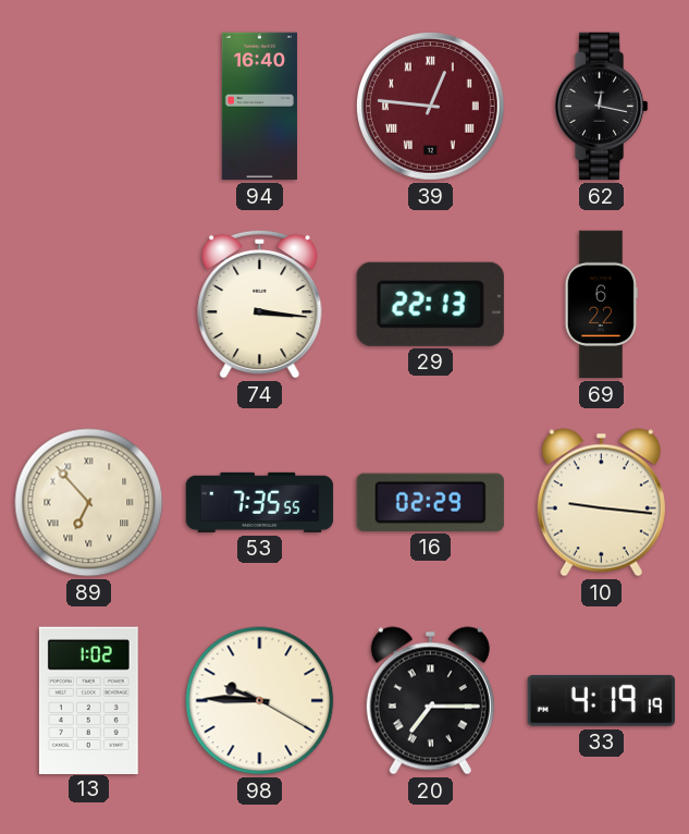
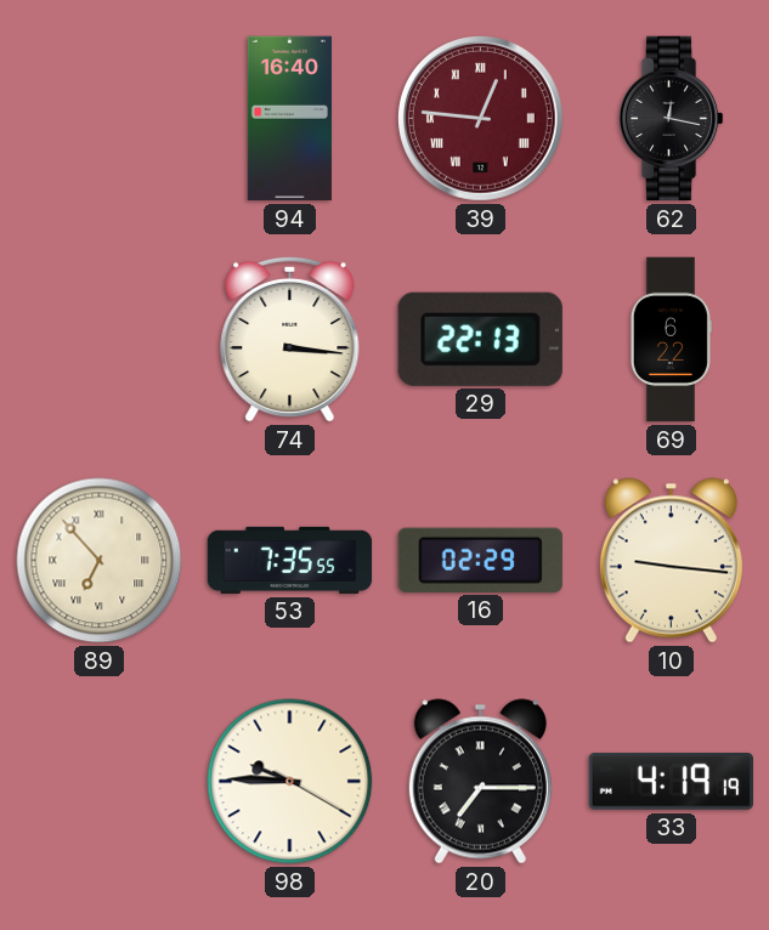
13: 1:02 -> none
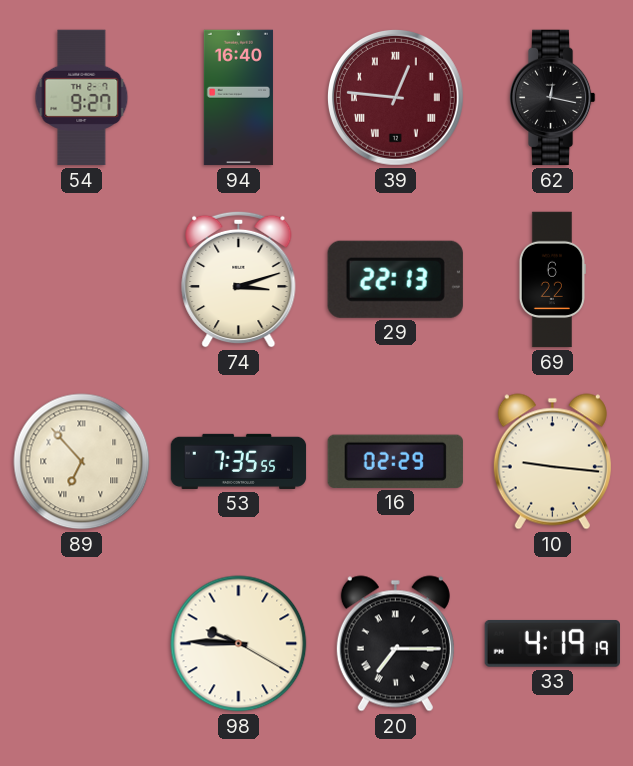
54: none -> 9:27
74: 3:16 -> 3:12
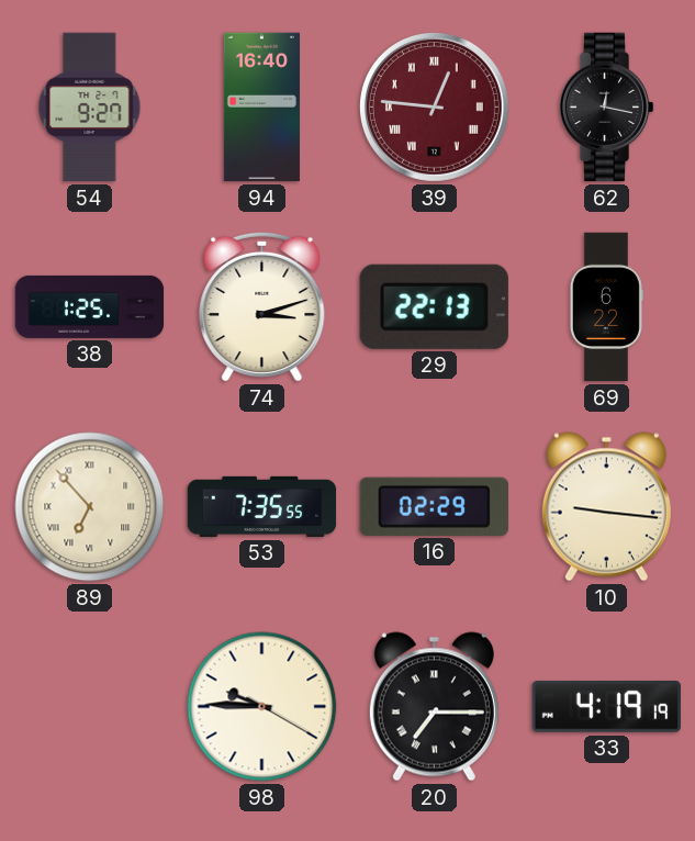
38: none -> 1:25
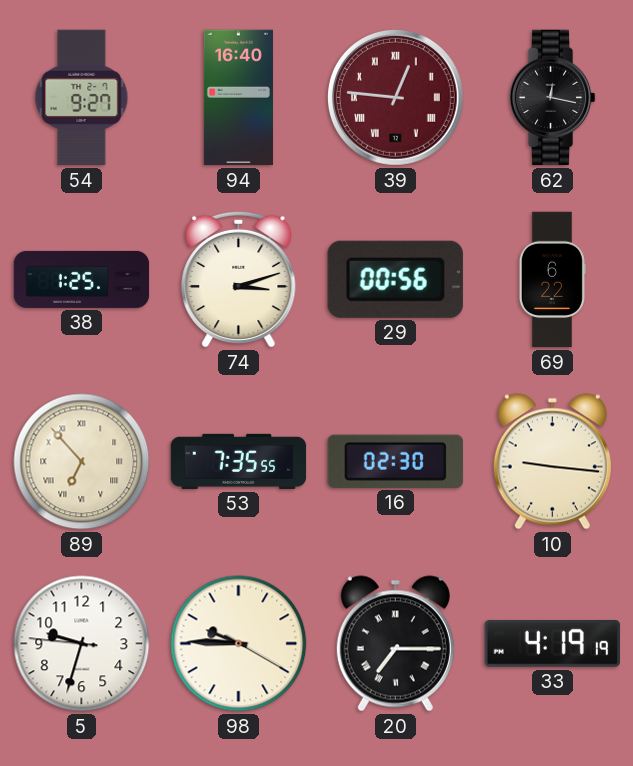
29: 22:13 -> 00:56
16: 02:29 -> 02:30
5: none -> 9:32
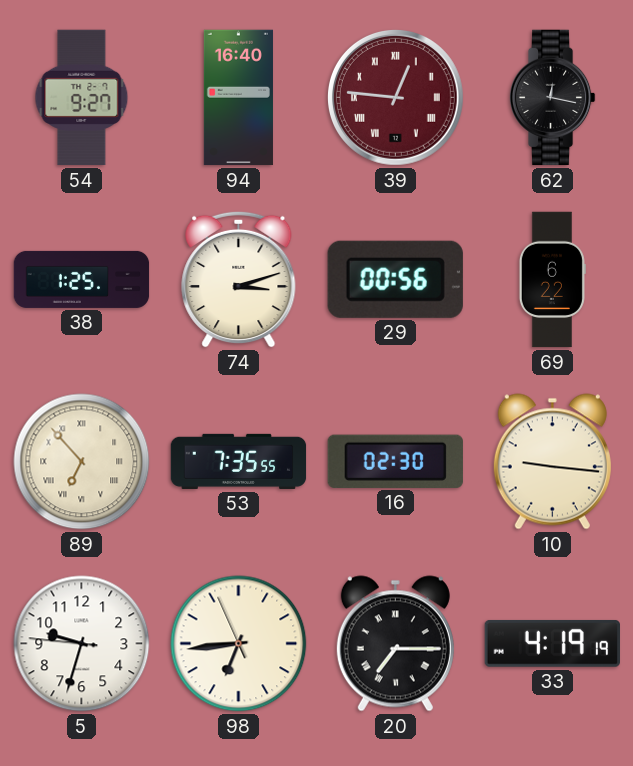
98: 9:45 -> 6:43
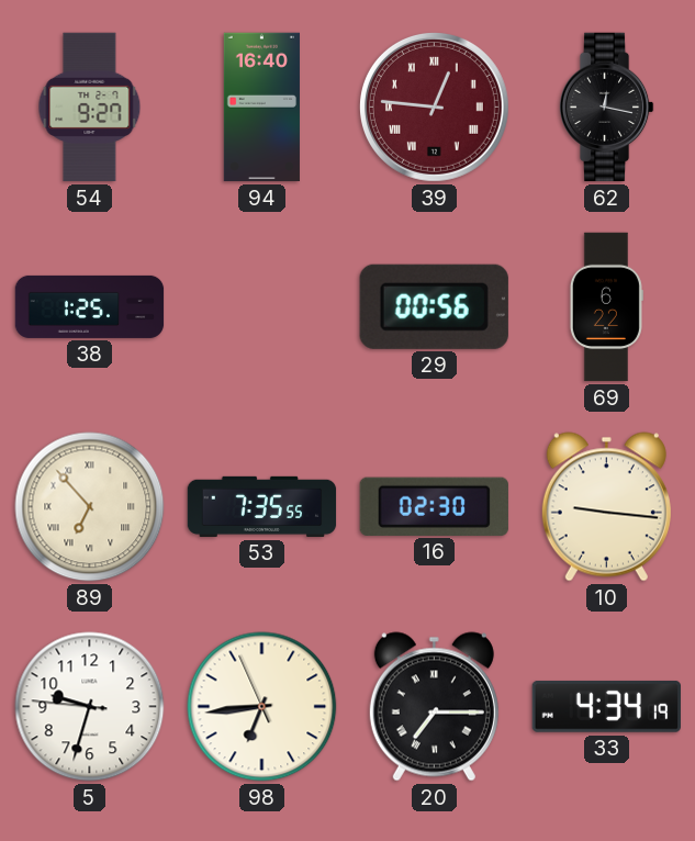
74: 3:12 -> none
33: 4:19 -> 4:34
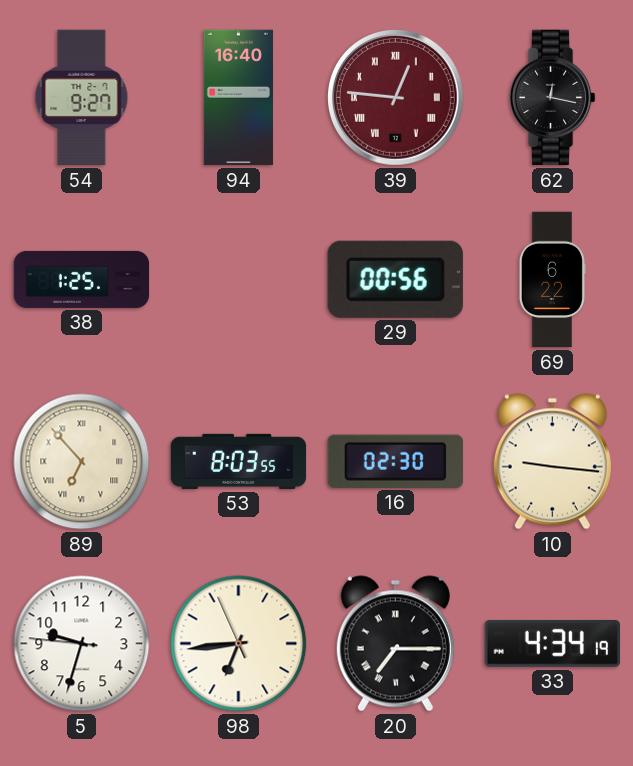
53: 7:35 -> 8:03
